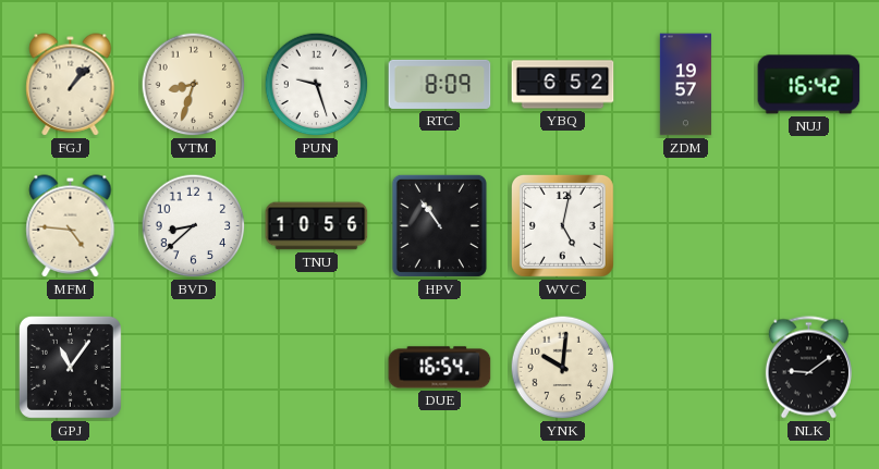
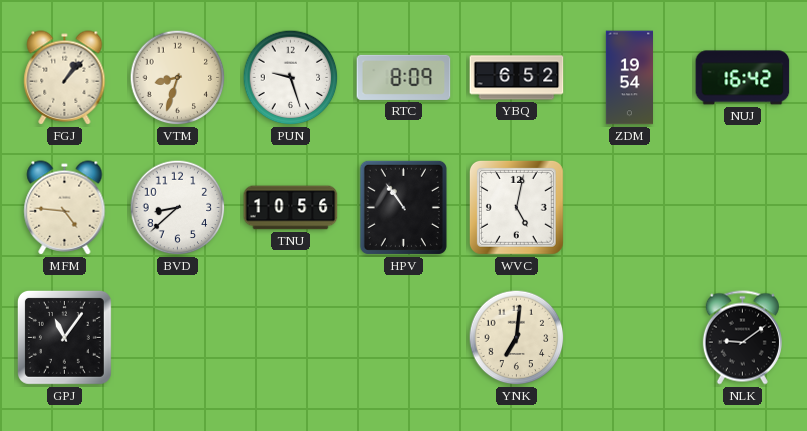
ZDM: 19:57 -> 19:54
DUE: 16:54 -> none
YNK: 10:01 -> 7:01
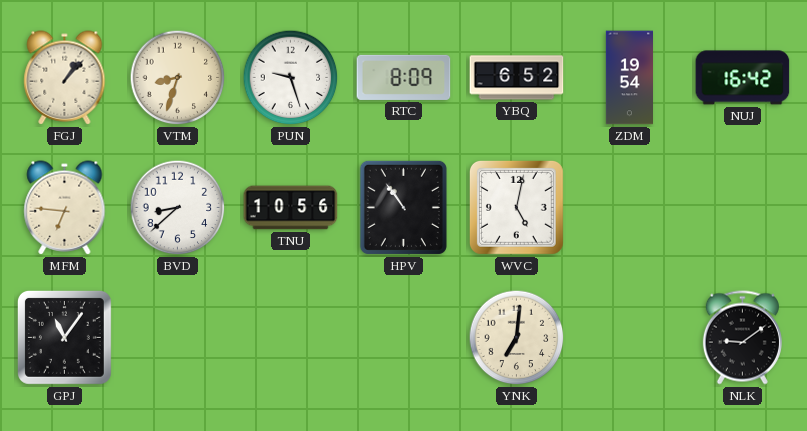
MFM: 4:46 -> 6:46
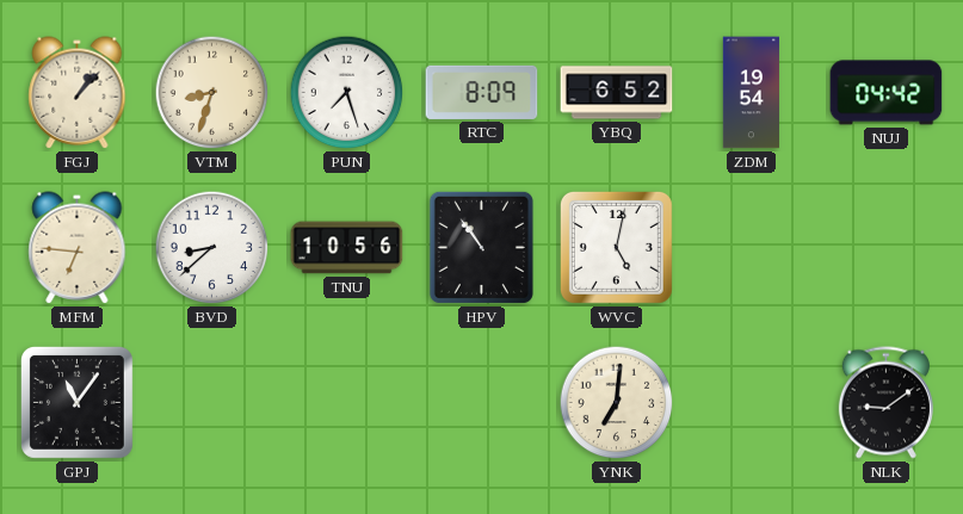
PUN: 9:27 -> 7:27
NUJ: 16:42 -> 04:42
